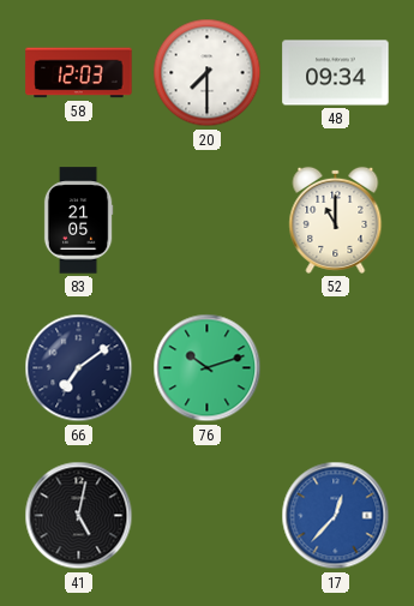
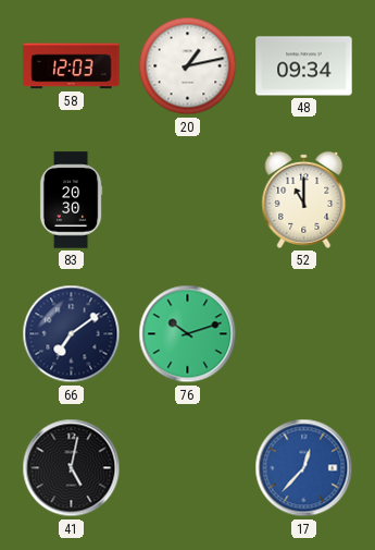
20: 7:30 -> 1:13
83: 21:05 -> 20:30
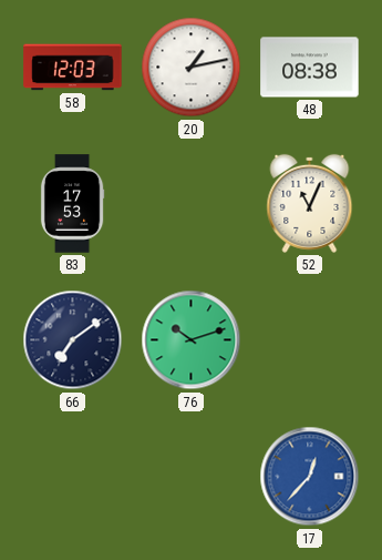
48: 09:34 -> 08:38
83: 20:30 -> 17:53
52: 11:00 -> 11:04
41: 5:02 -> none
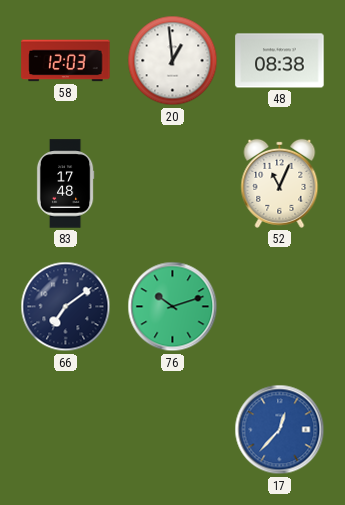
20: 1:13 -> 12:59
83: 17:53 -> 17:48
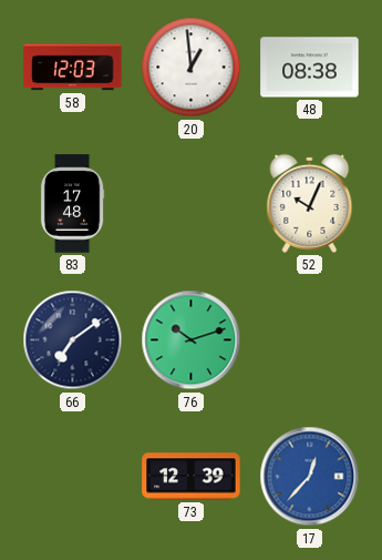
52: 11:04 -> 10:04
73: none -> 12:39
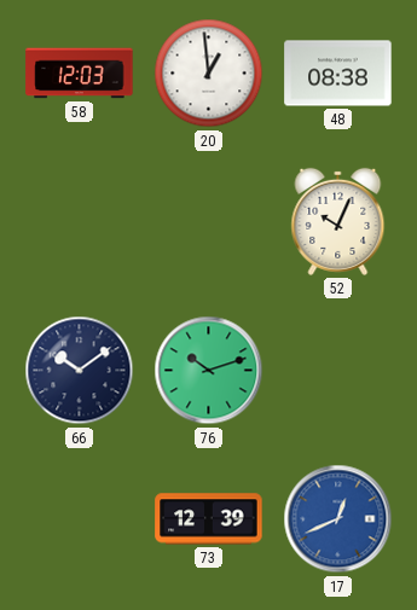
83: 17:48 -> none
66: 7:09 -> 10:09
17: 12:37 -> 12:41
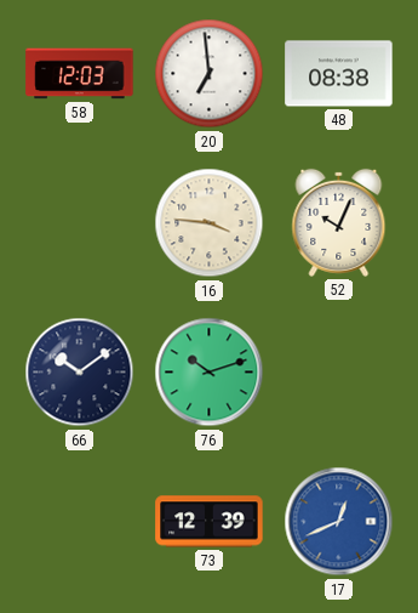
20: 12:59 -> 6:59
16: none -> 3:46
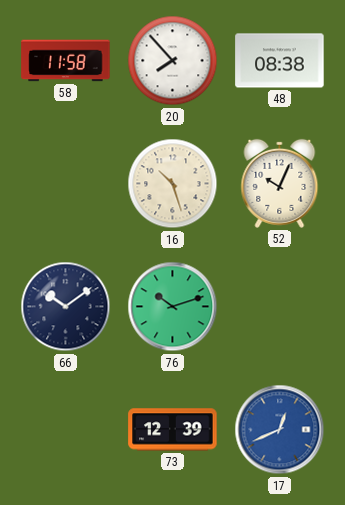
58: 12:03 -> 11:58
20: 6:59 -> 7:53
16: 3:46 -> 10:27
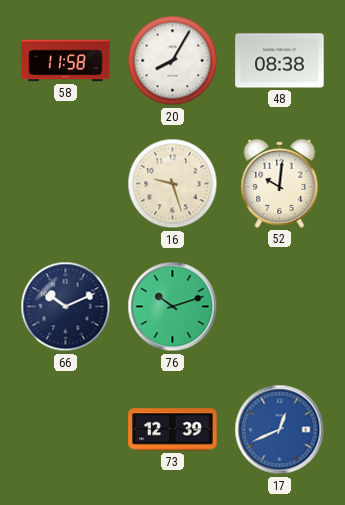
20: 7:53 -> 8:05
16: 10:27 -> 9:27
52: 10:04 -> 10:01
66: 10:09 -> 10:11
